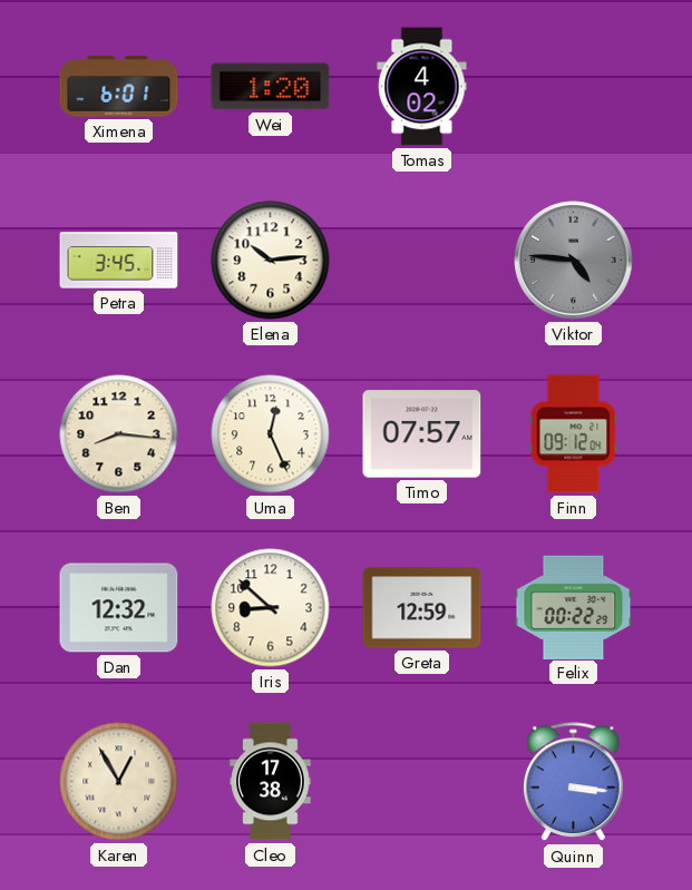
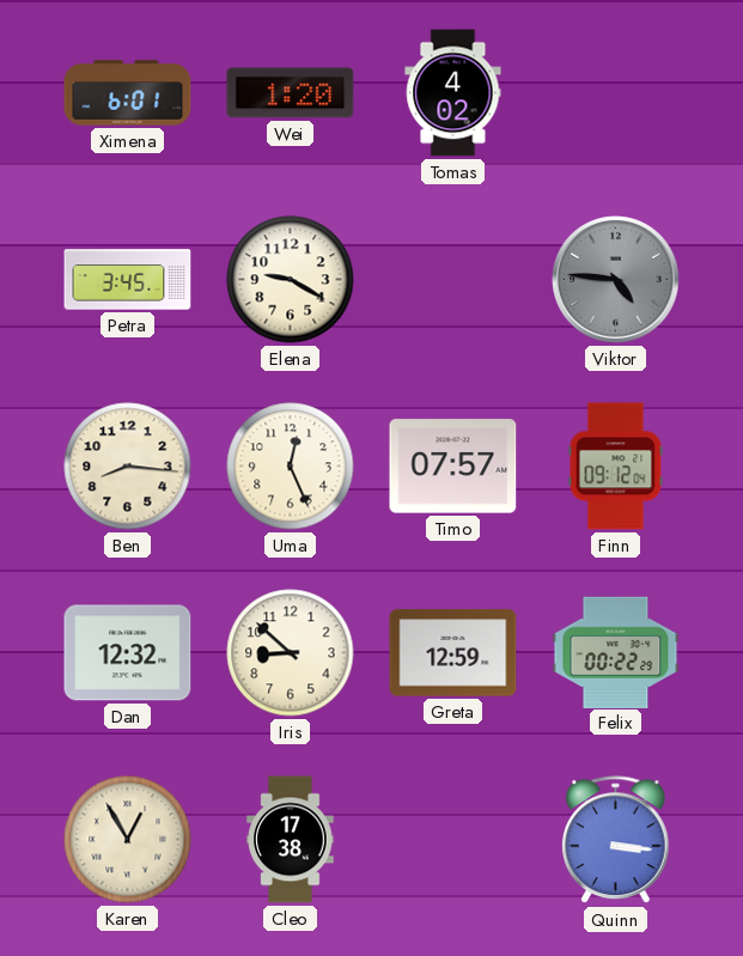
Elena: 10:14 -> 9:20
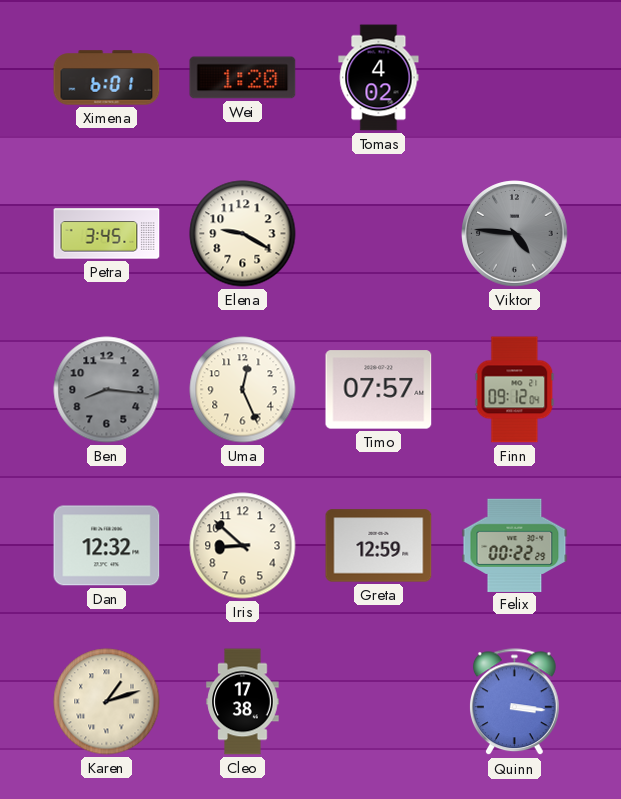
Ben dial: cream -> grey
Karen: 12:55 -> 1:12
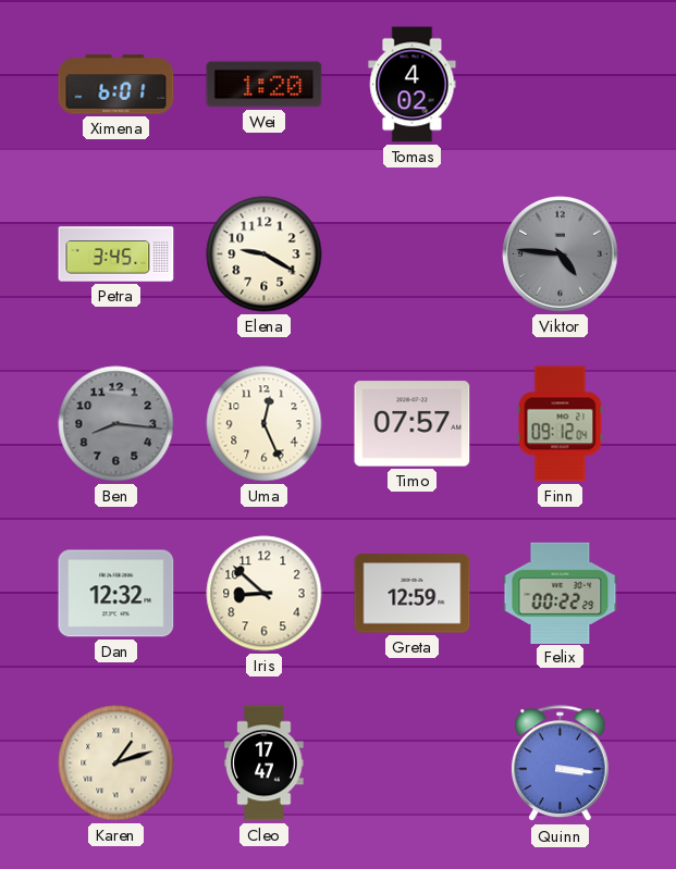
Cleo: 17:38 -> 17:47
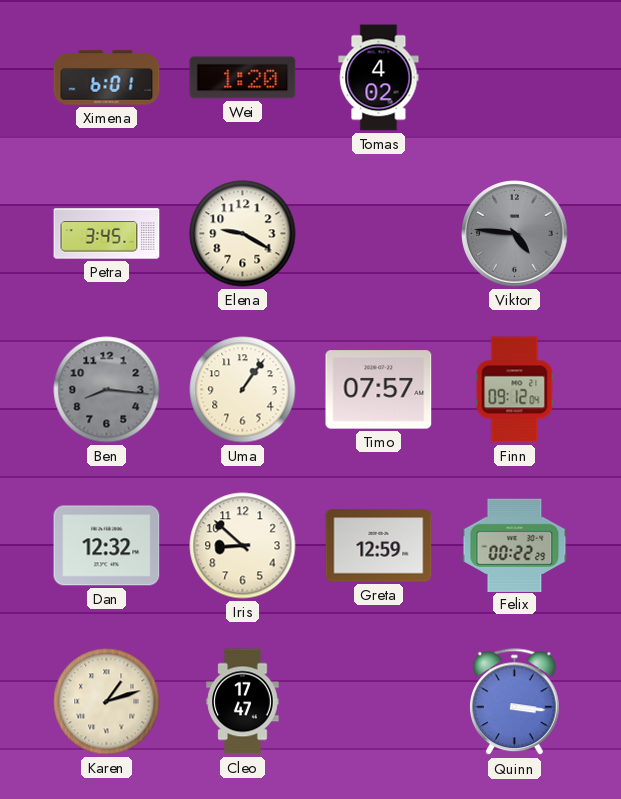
Uma: 12:26 -> 1:06
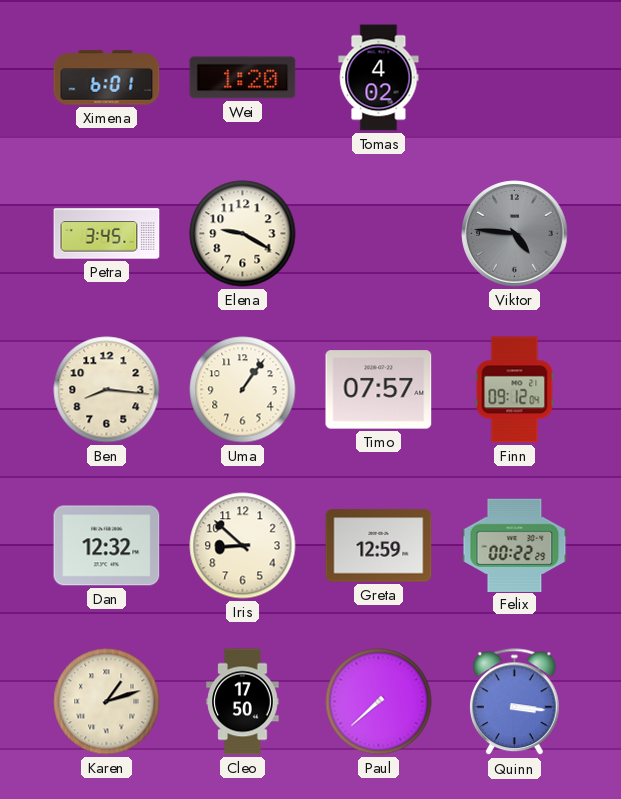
Ben dial: grey -> cream
Cleo: 17:47 -> 17:50
Paul: none -> 7:38
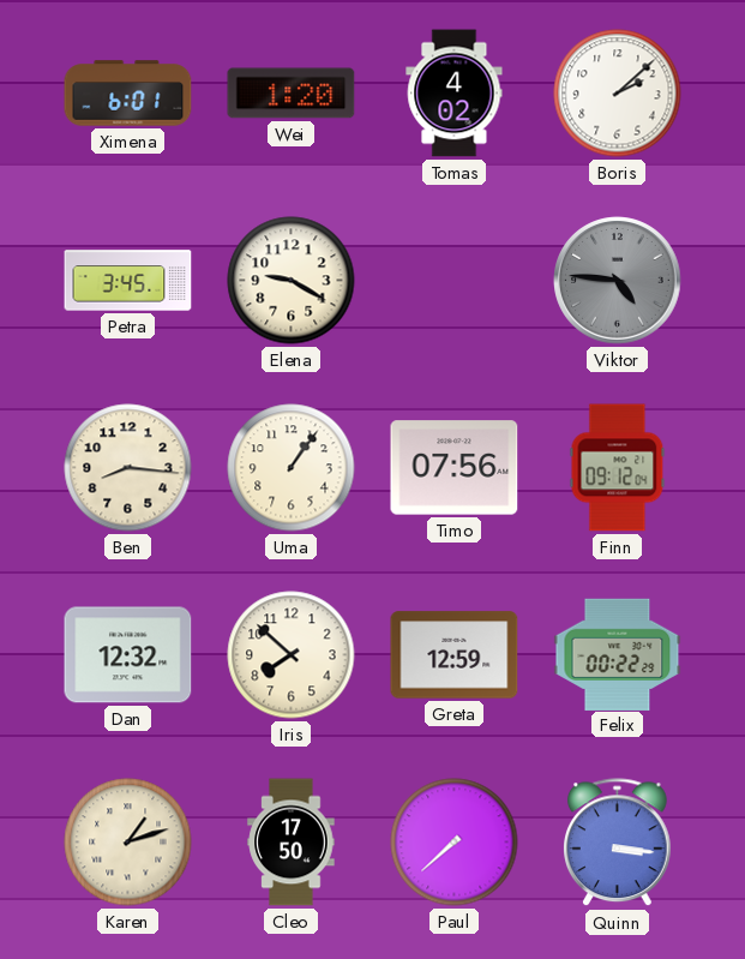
Boris: none -> 2:08
Timo: 07:57 -> 07:56
Iris: 8:52 -> 7:52
